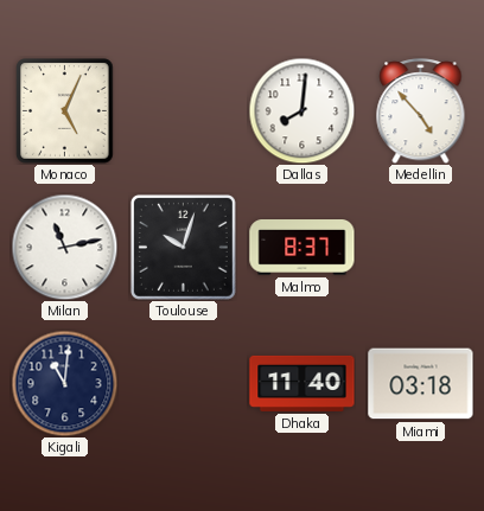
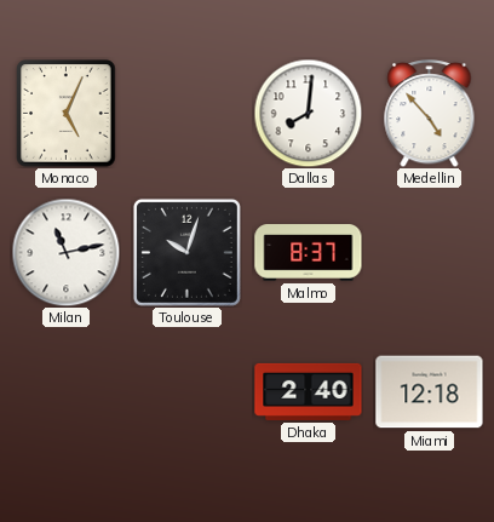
Kigali: 11:01 -> none
Dhaka: 11:40 -> 2:40
Miami: 03:18 -> 12:18
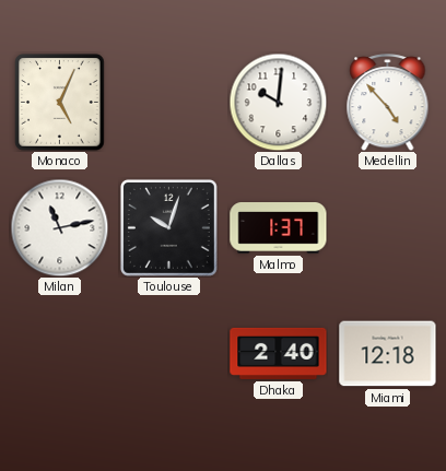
Dallas: 8:01 -> 10:01
Malmo: 8:37 -> 1:37
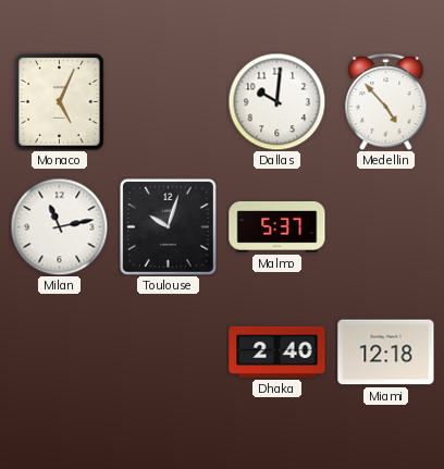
Malmo: 1:37 -> 5:37
